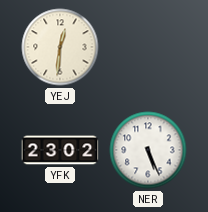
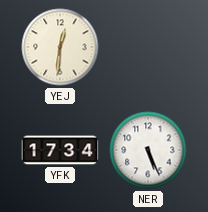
YFK: 23:02 -> 17:34
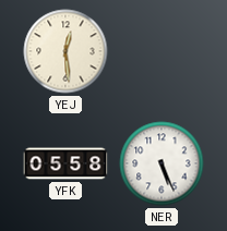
YEJ: 12:31 -> 12:29
YFK: 17:34 -> 05:58
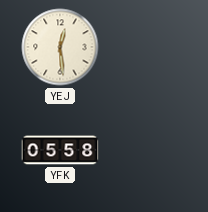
NER: 5:26 -> none
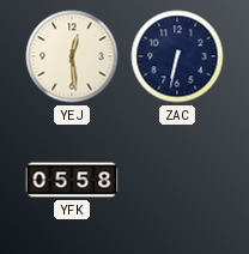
ZAC: none -> 6:32
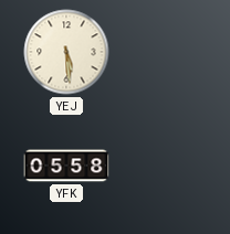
YEJ: 12:29 -> 5:29
ZAC: 6:32 -> none
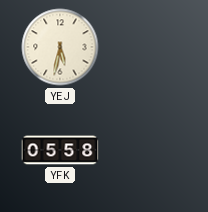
YEJ: 5:29 -> 5:32
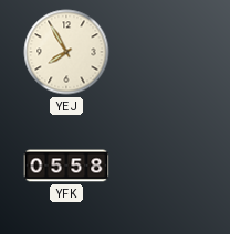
YEJ: 5:32 -> 7:55
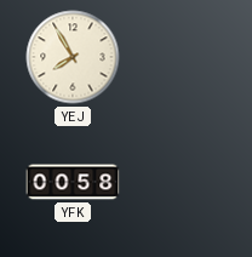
YFK: 05:58 -> 00:58
